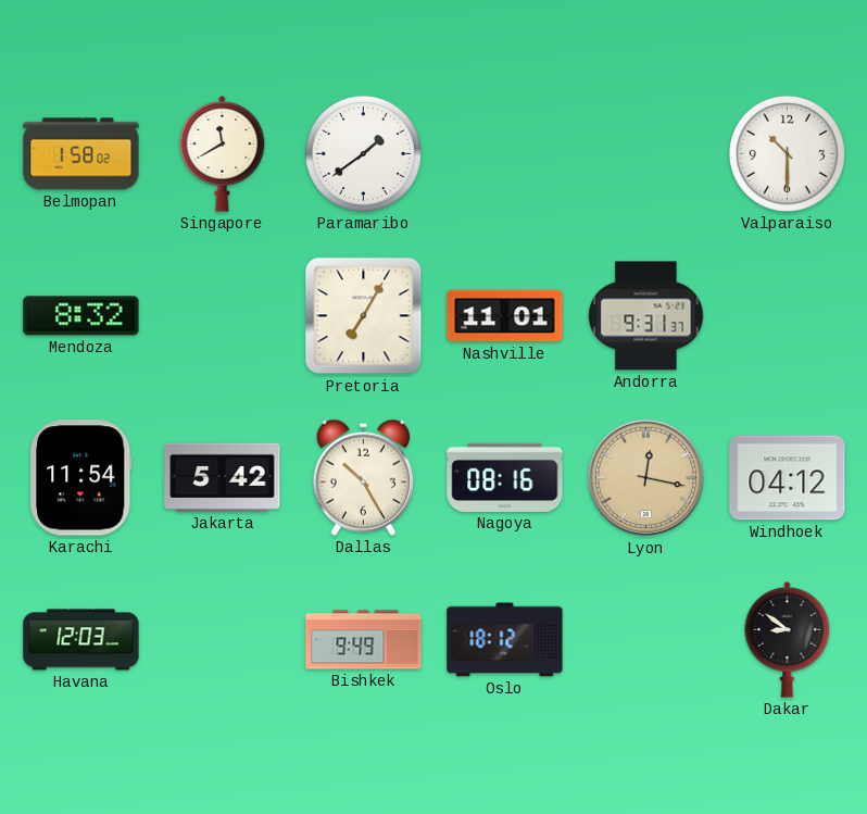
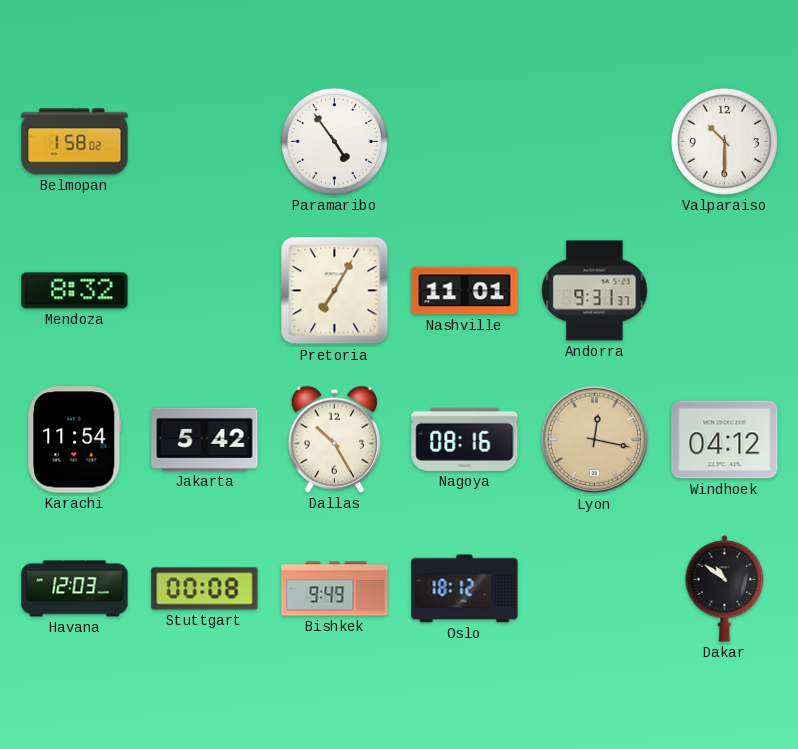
Singapore: 11:40 -> none
Paramaribo: 1:39 -> 4:54
Stuttgart: none -> 00:08
Dakar: 8:51 -> 10:51
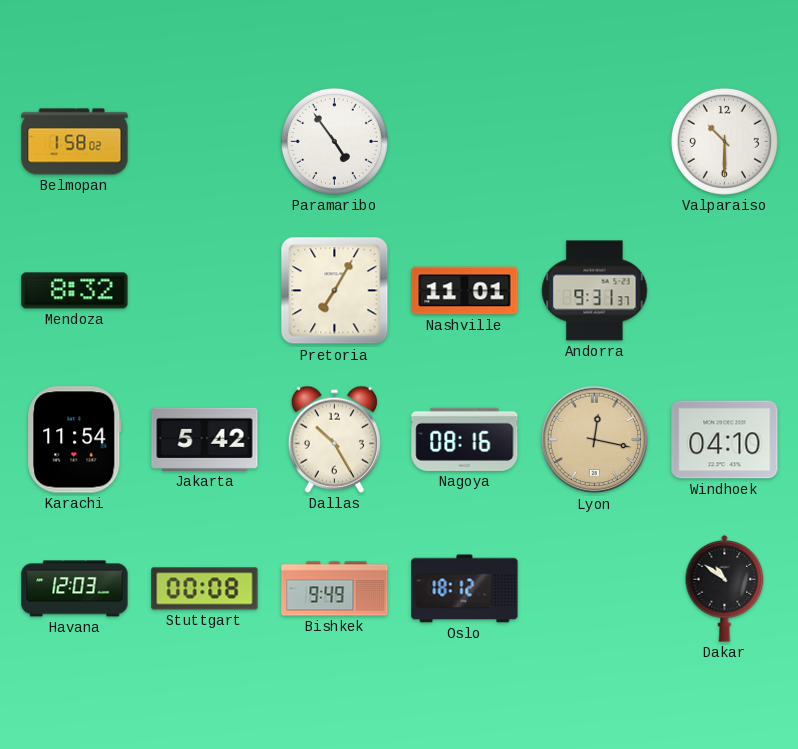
Windhoek: 04:12 -> 04:10
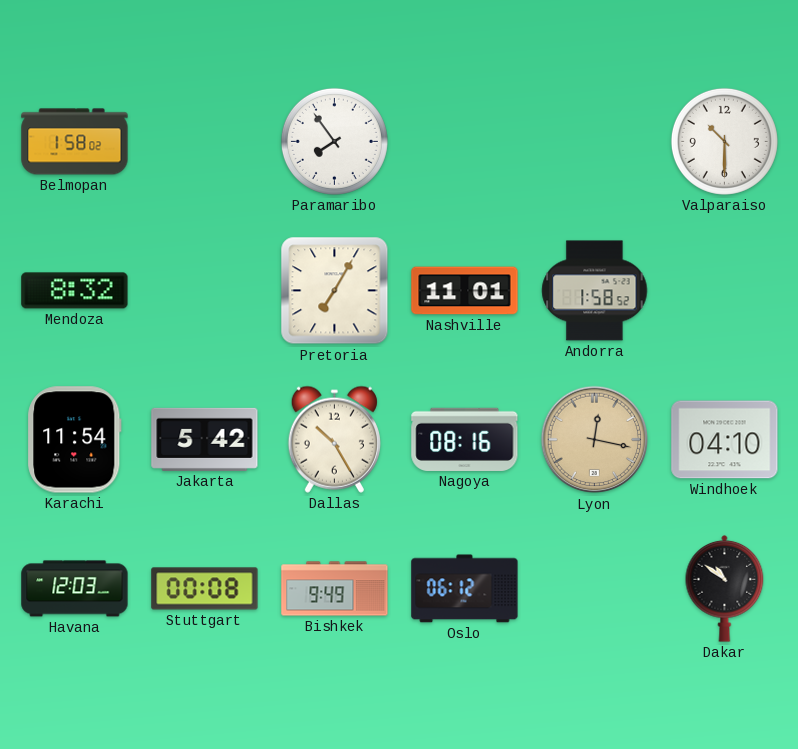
Paramaribo: 4:54 -> 7:54
Andorra: 9:31 -> 1:58
Oslo: 18:12 -> 06:12
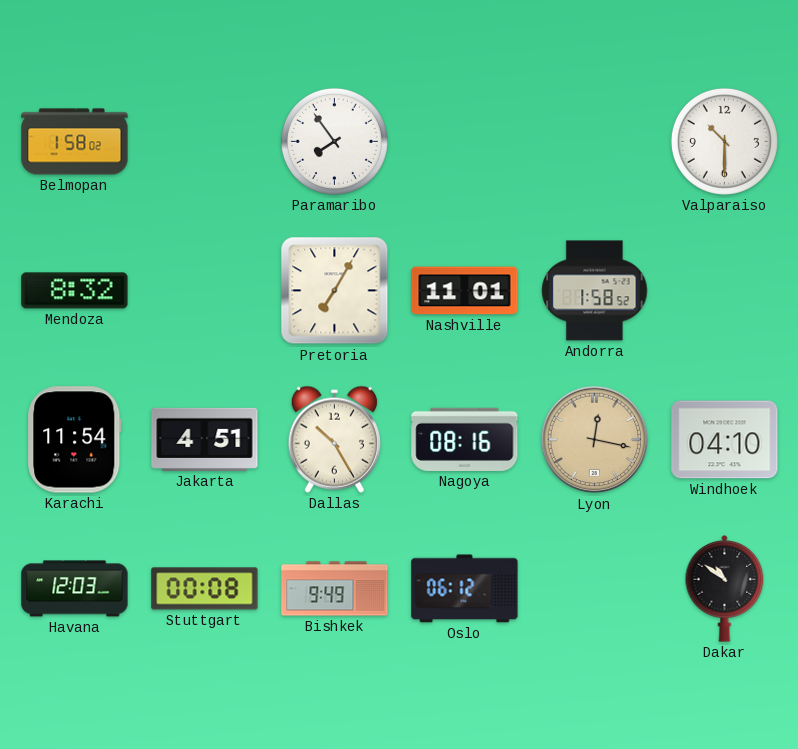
Jakarta: 5:42 -> 4:51
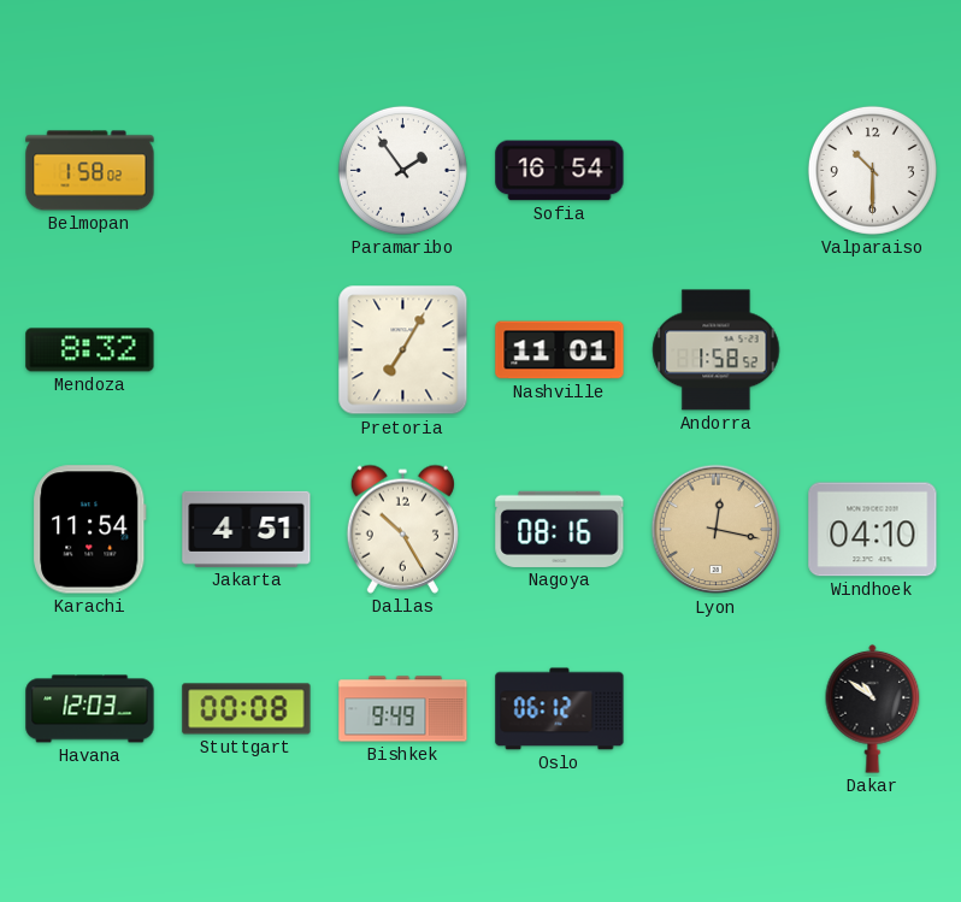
Paramaribo: 7:54 -> 1:54
Sofia: none -> 16:54
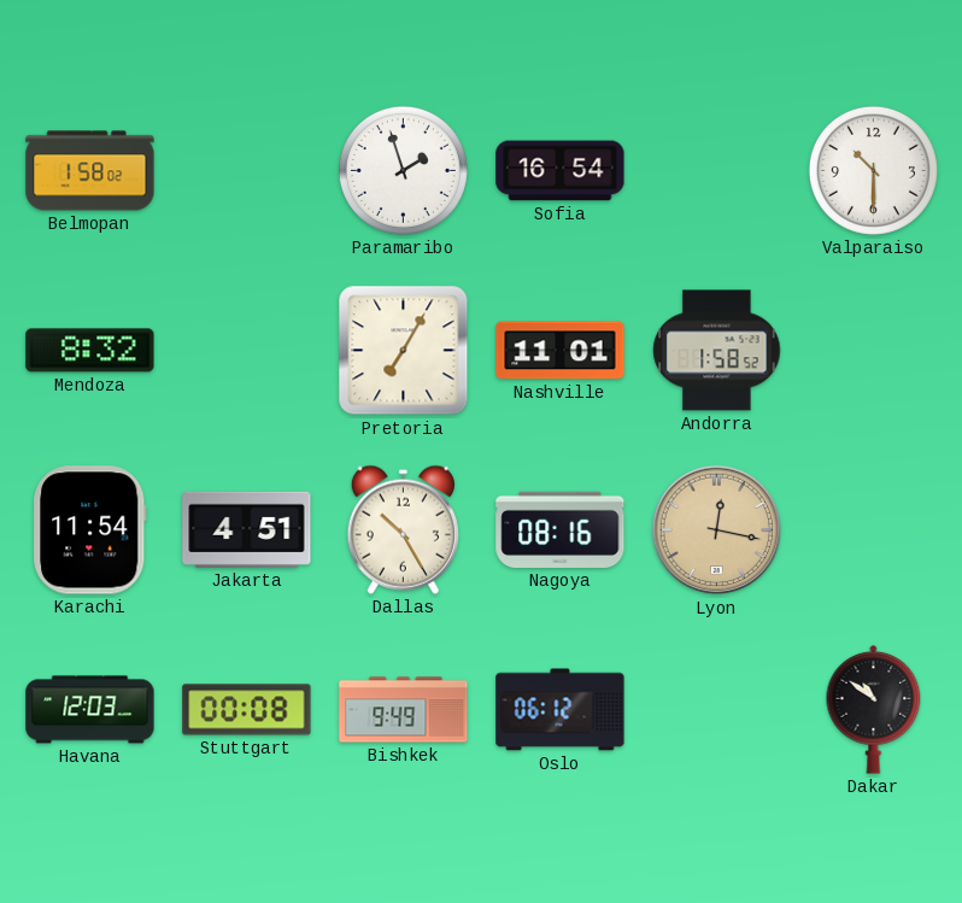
Paramaribo: 1:54 -> 1:57
Windhoek: 04:10 -> none
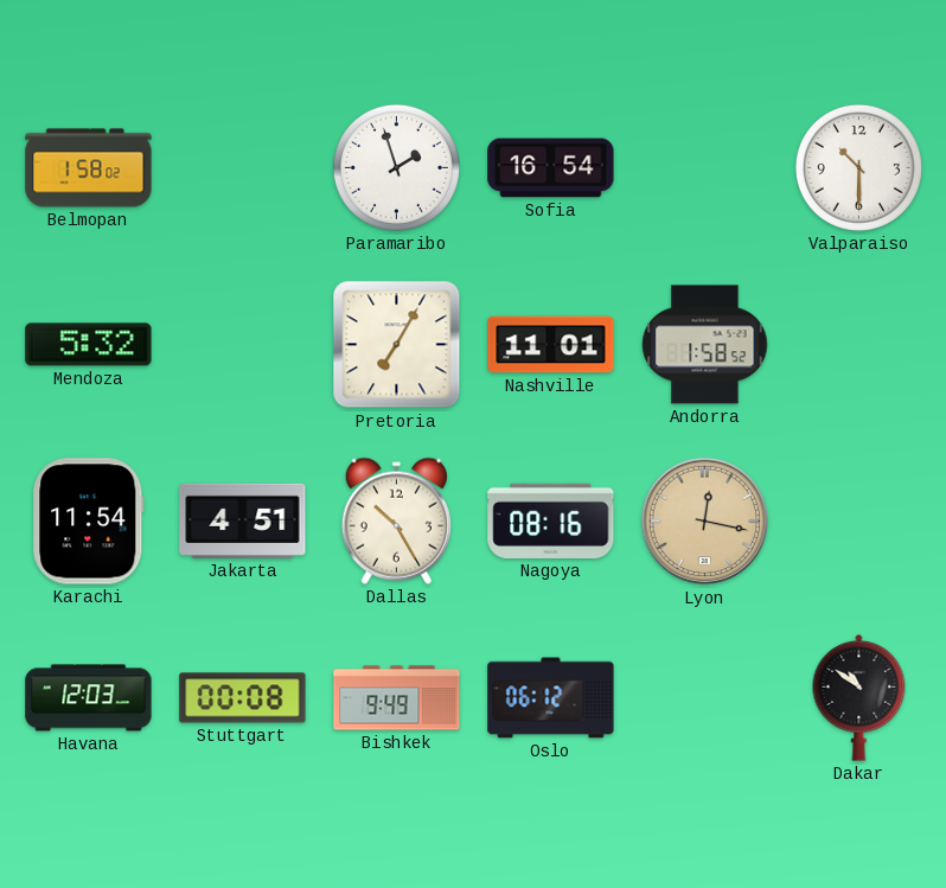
Mendoza: 8:32 -> 5:32
